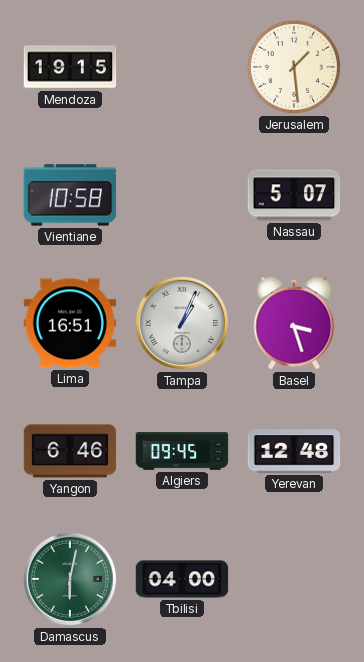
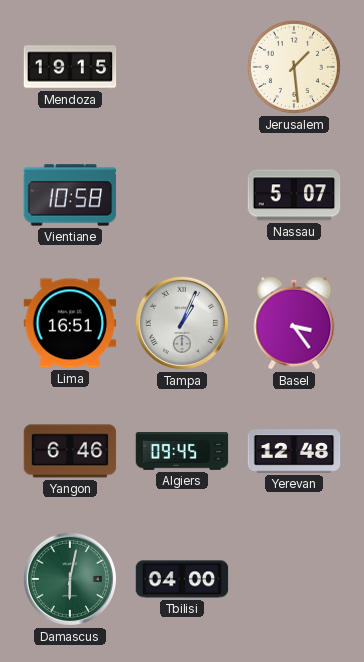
Basel: 3:27 -> 3:24
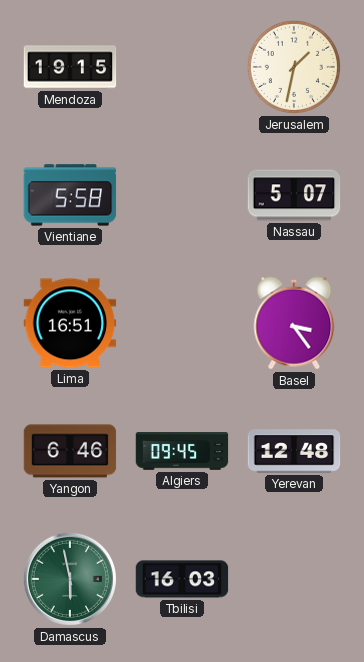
Jerusalem: 1:29 -> 1:32
Vientiane: 10:58 -> 5:58
Tampa: 1:04 -> none
Damascus: 6:02 -> 5:58
Tbilisi: 04:00 -> 16:03
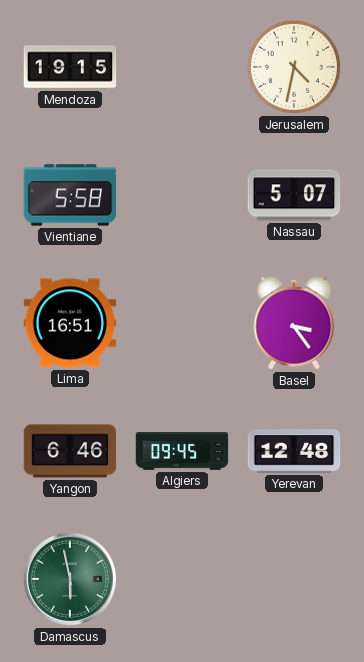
Jerusalem: 1:32 -> 4:32
Tbilisi: 16:03 -> none
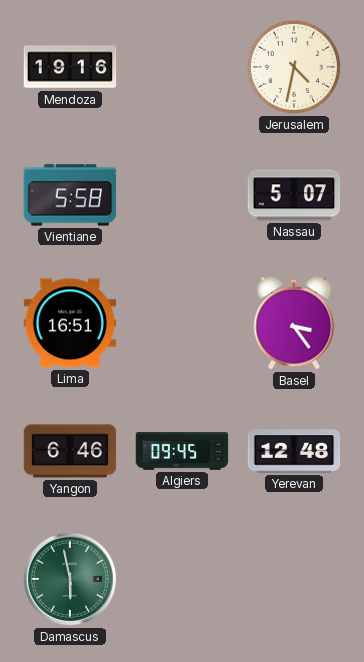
Mendoza: 19:15 -> 19:16
